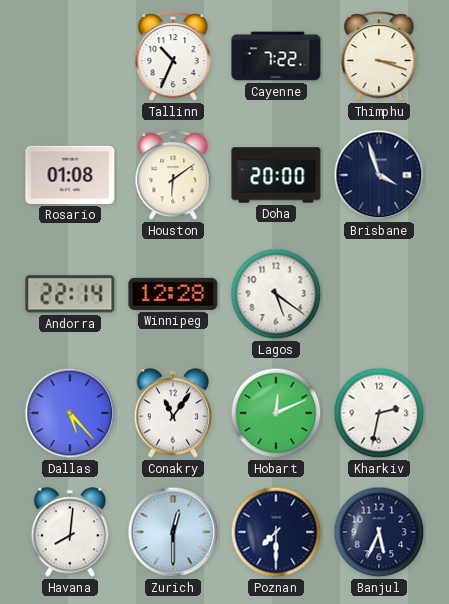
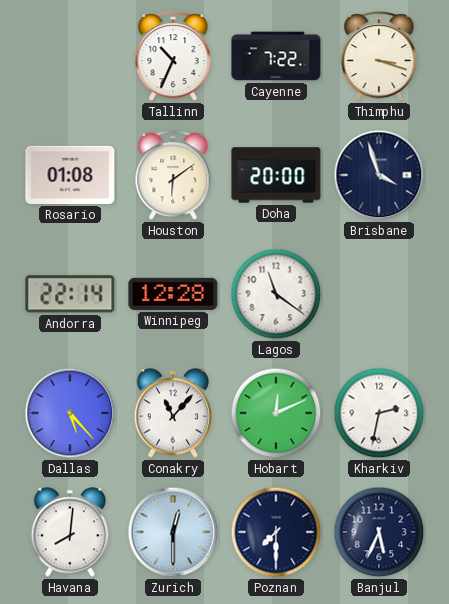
Lagos: 5:21 -> 11:21
Conakry: 11:06 -> 11:07
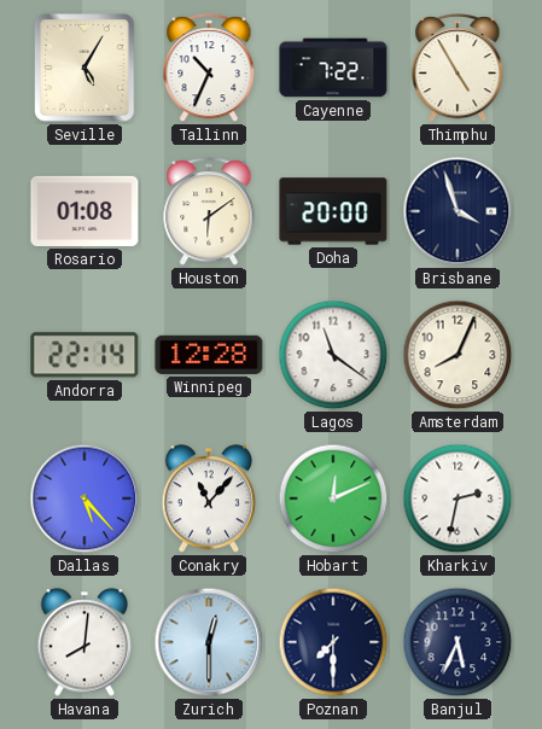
Seville: none -> 5:05
Thimphu: 3:18 -> 4:55
Amsterdam: none -> 8:04
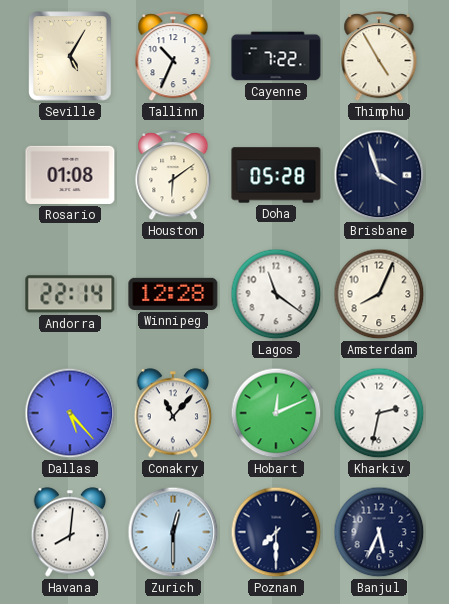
Doha: 20:00 -> 05:28
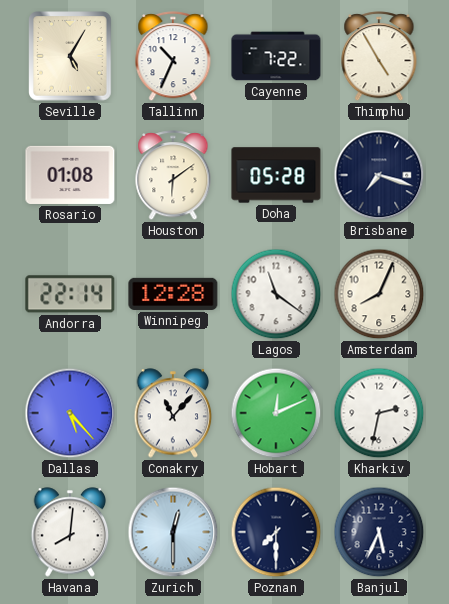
Brisbane: 3:57 -> 7:18
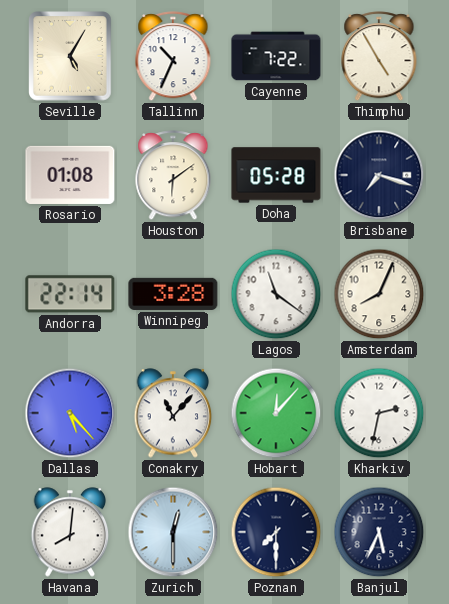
Winnipeg: 12:28 -> 3:28
Hobart: 12:11 -> 12:07
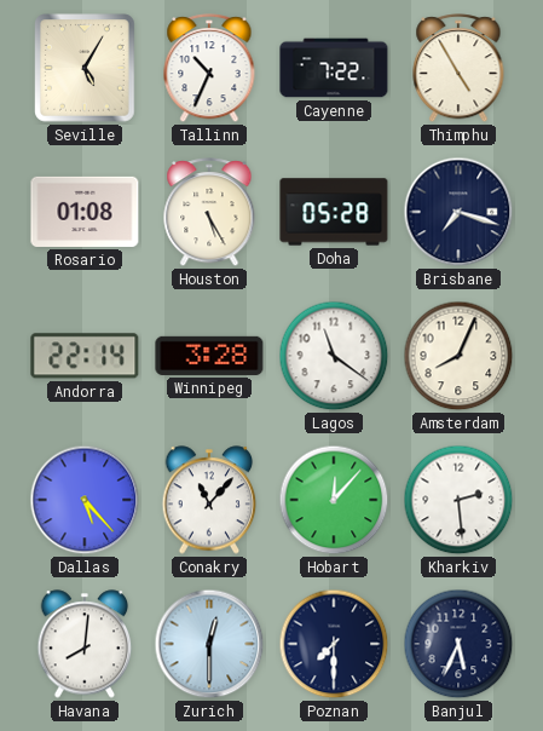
Houston: 6:09 -> 5:25
Kharkiv: 2:32 -> 2:29
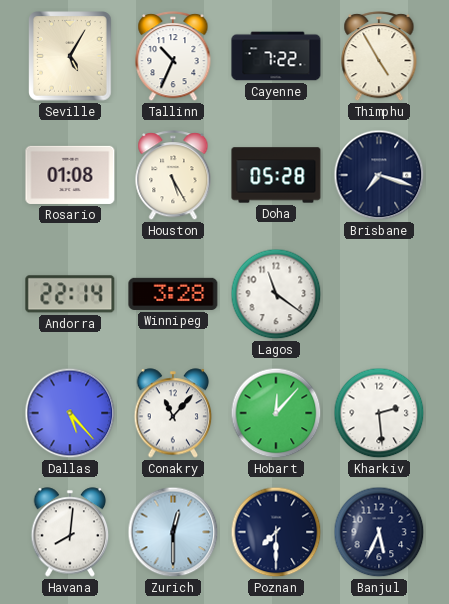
Amsterdam: 8:04 -> none
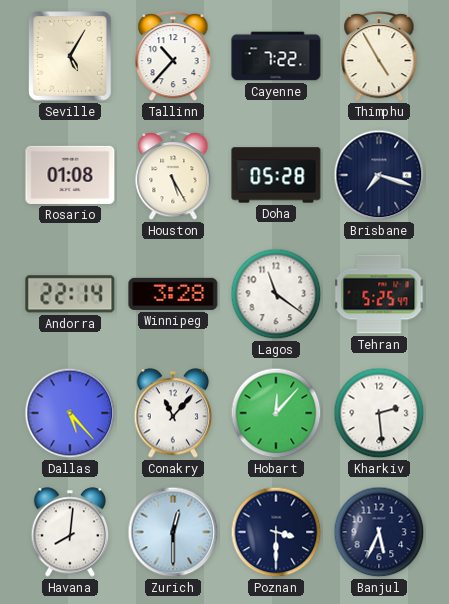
Tallinn: 10:34 -> 10:37
Tehran: none -> 5:25
Poznan: 7:30 -> 3:30
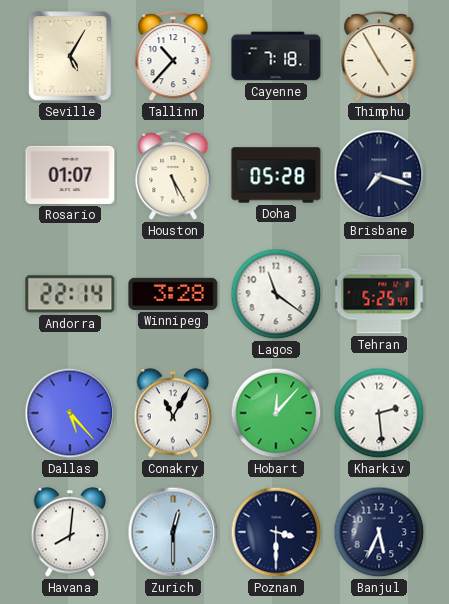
Cayenne: 7:22 -> 7:18
Rosario: 01:08 -> 01:07
Conakry: 11:07 -> 11:05
